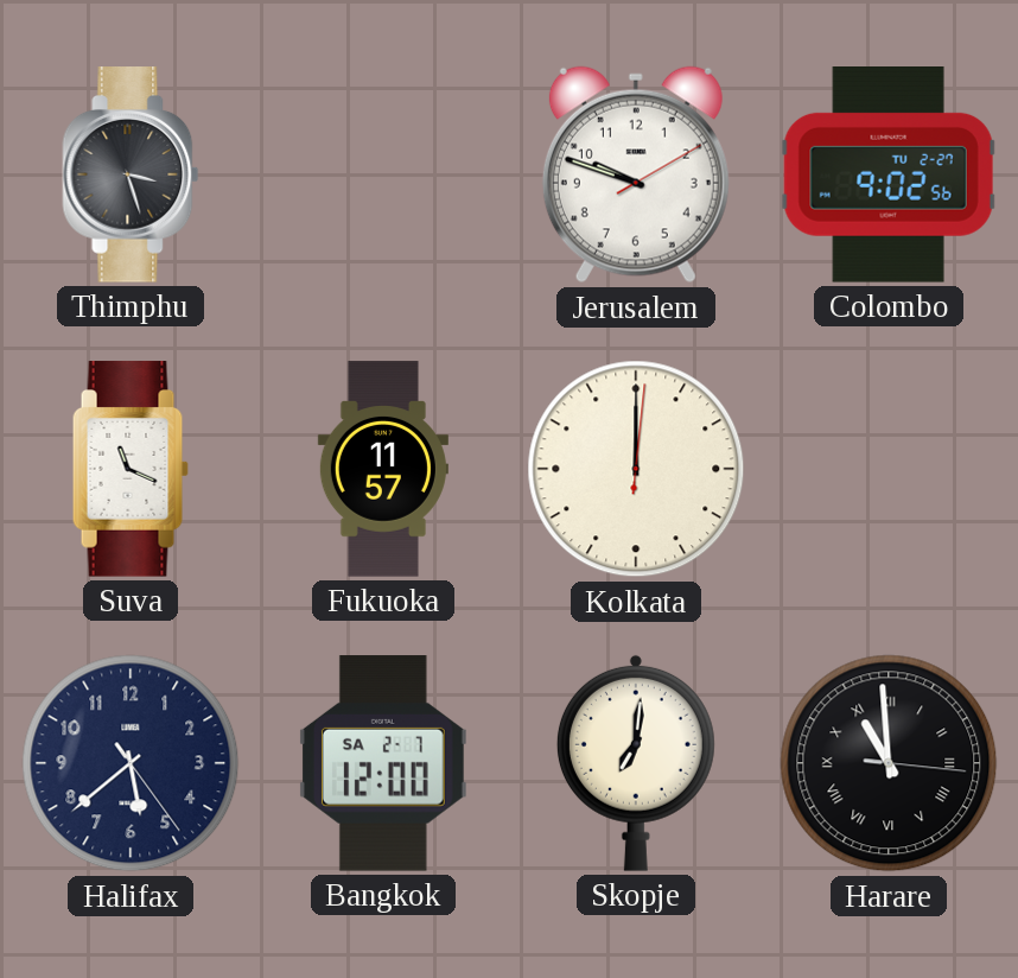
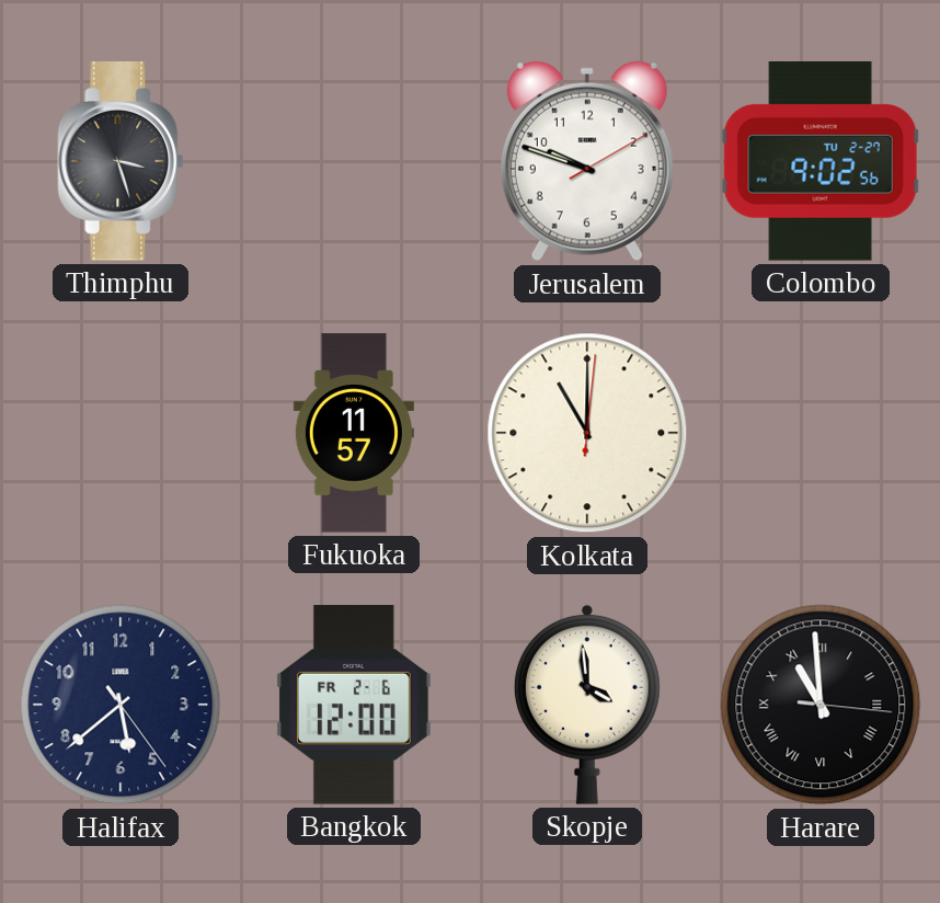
Suva: 11:19 -> none
Kolkata: 12:00 -> 11:00
Bangkok date: SA 2-7 -> FR 2-6
Skopje: 7:01 -> 3:59
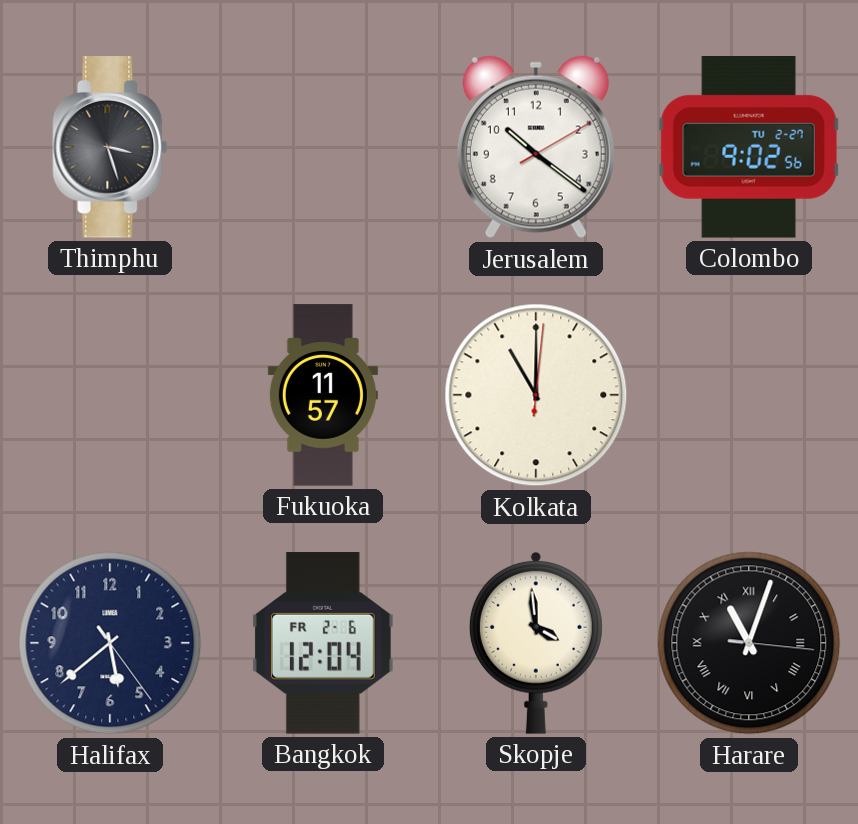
Jerusalem: 9:48 -> 10:21
Bangkok: 12:00 -> 12:04
Harare: 10:59 -> 11:03
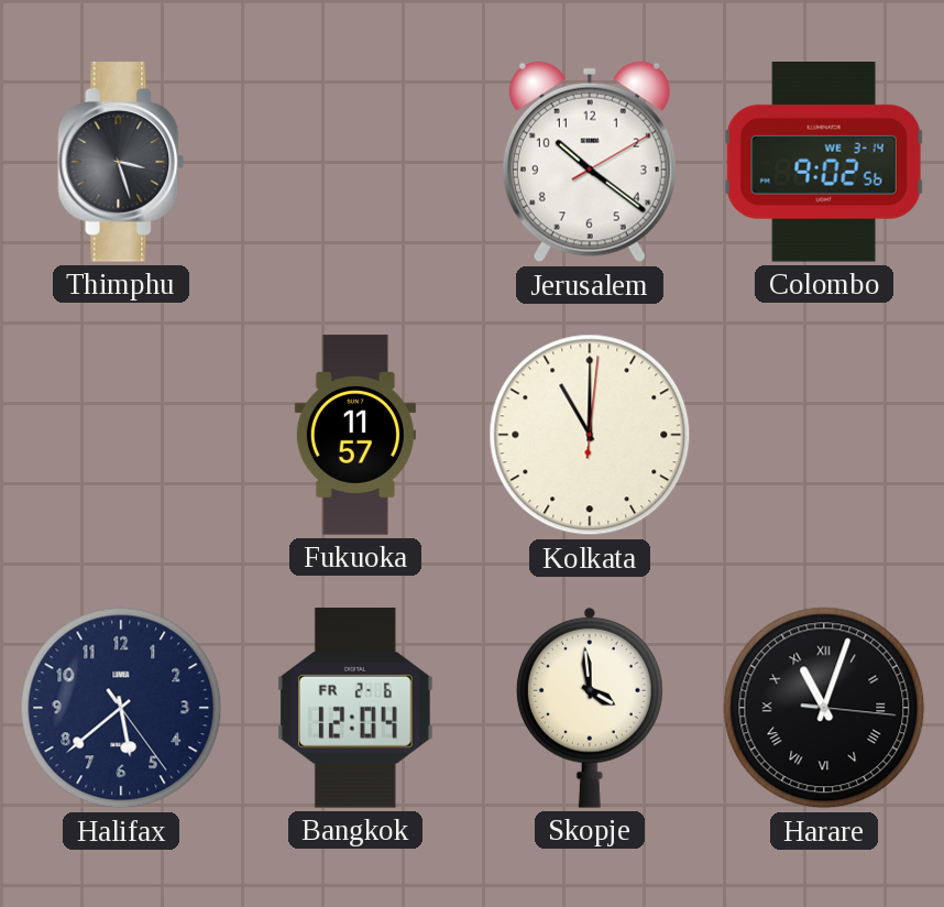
Colombo date: TU 2-27 -> WE 3-14
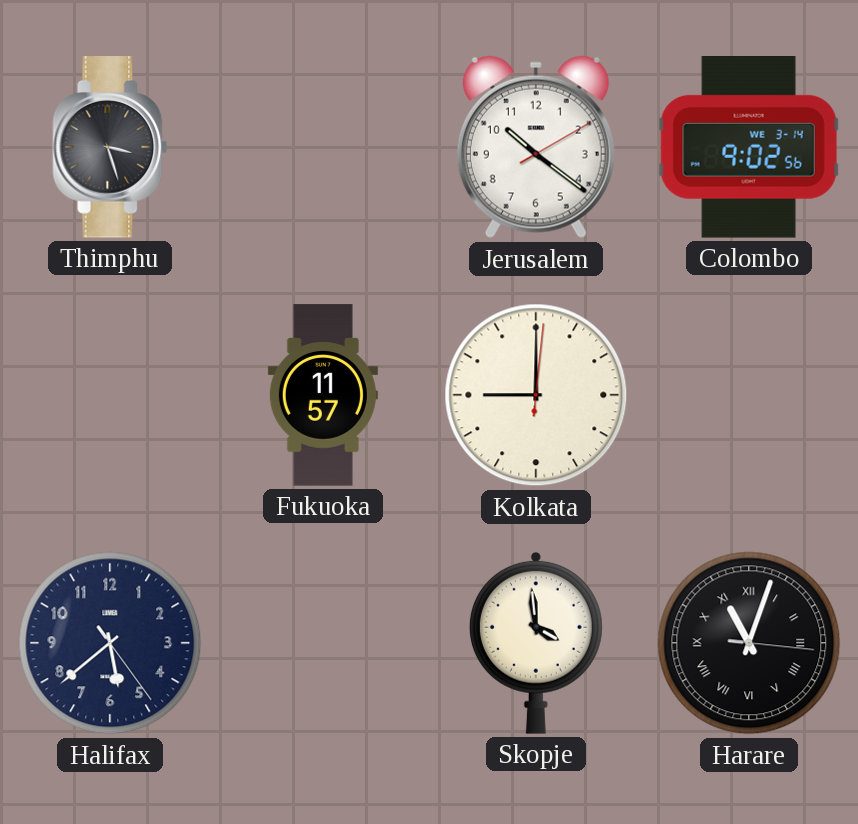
Kolkata: 11:00 -> 9:00
Bangkok: 12:04 -> none
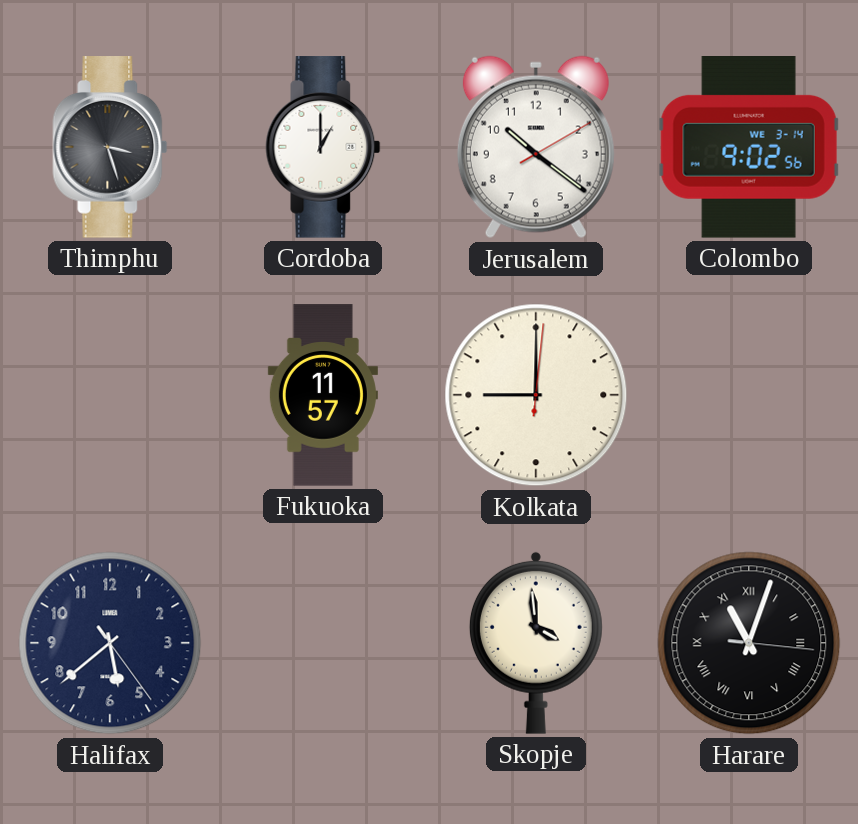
Cordoba: none -> 1:00
